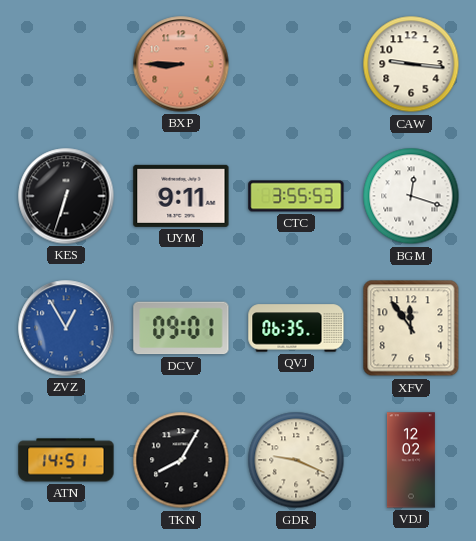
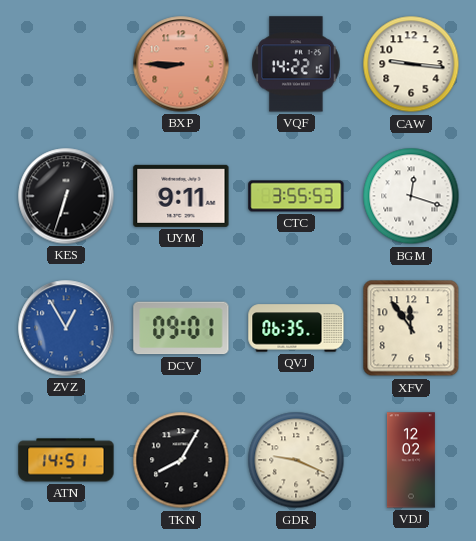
VQF: none -> 14:22
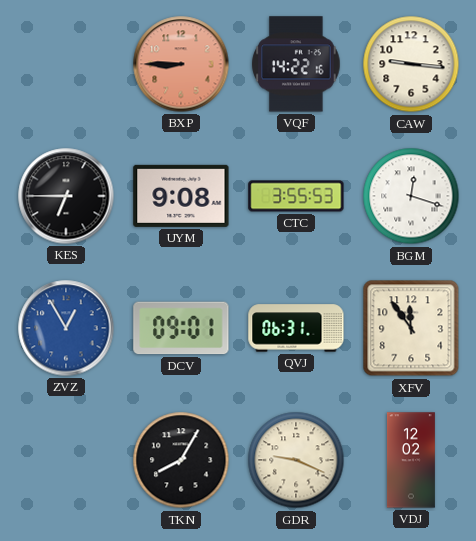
KES: 6:33 -> 6:45
UYM: 9:11 -> 9:08
QVJ: 06:35 -> 06:31
ATN: 14:51 -> none
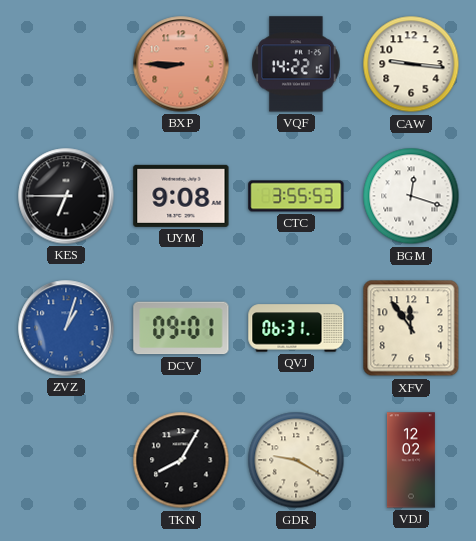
ZVZ: 12:55 -> 1:03
GDR: 9:19 -> 9:20
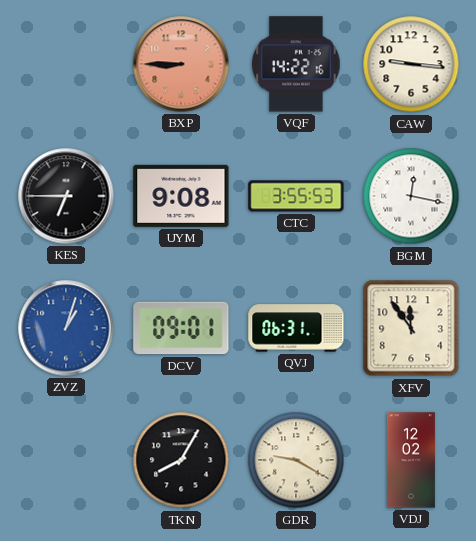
BGM: 12:18 -> 12:17
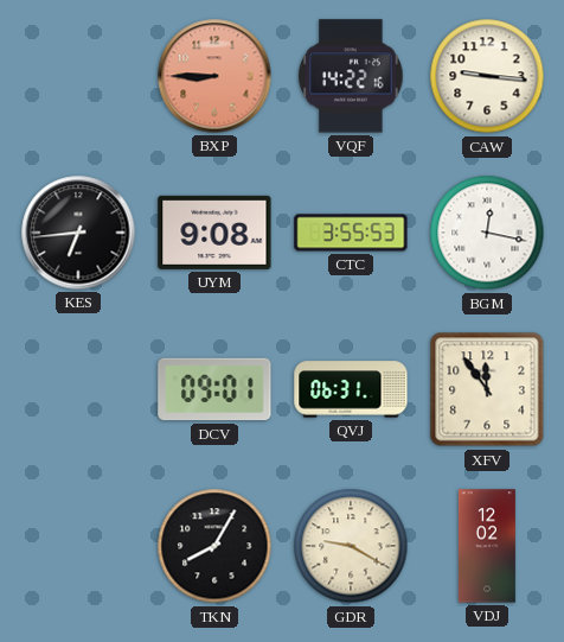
KES: 6:45 -> 6:44
ZVZ: 1:03 -> none
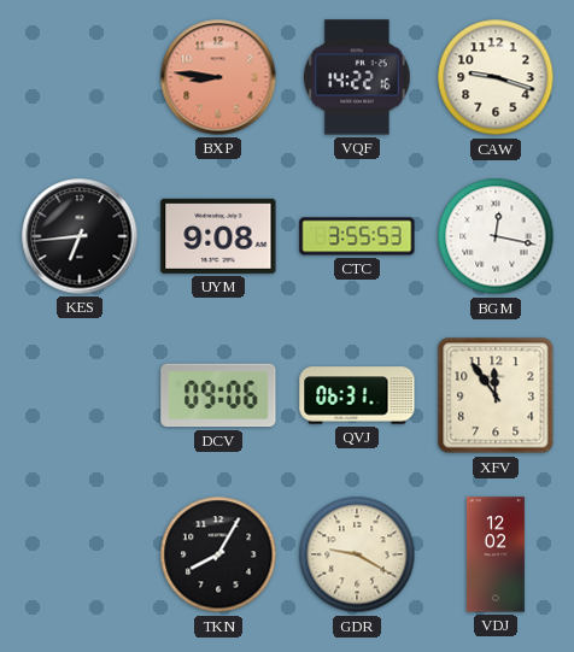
BXP: 8:45 -> 8:46
CAW: 9:16 -> 9:18
DCV: 09:01 -> 09:06
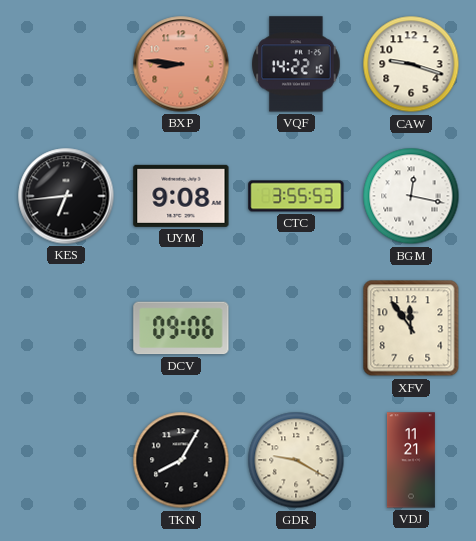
QVJ: 06:31 -> none
VDJ: 12:02 -> 11:21
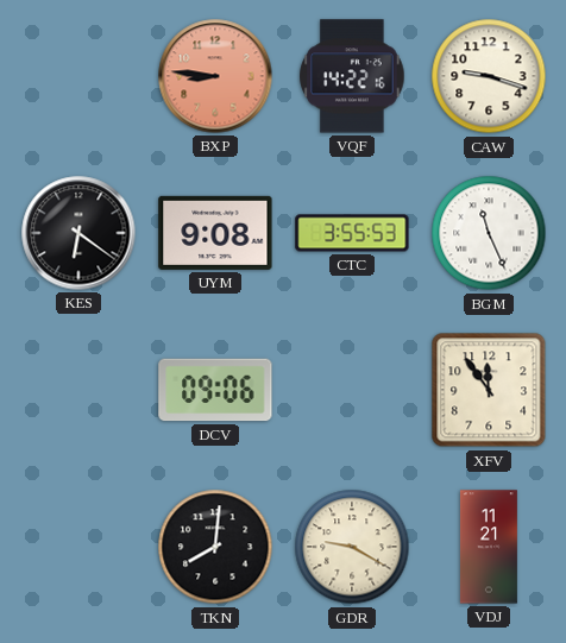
KES: 6:44 -> 6:21
BGM: 12:17 -> 11:26
TKN: 8:05 -> 8:01
